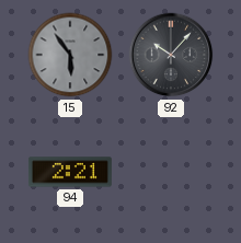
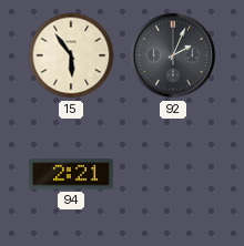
15 dial: grey -> cream
92: 10:07 -> 2:04
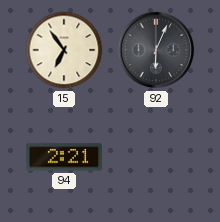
15: 5:54 -> 6:54
92: 2:04 -> 6:04
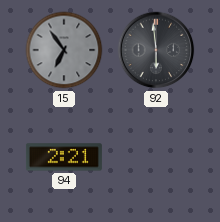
15 dial: cream -> grey
92: 6:04 -> 5:59
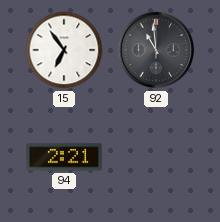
15 dial: grey -> white
92: 5:59 -> 10:59
